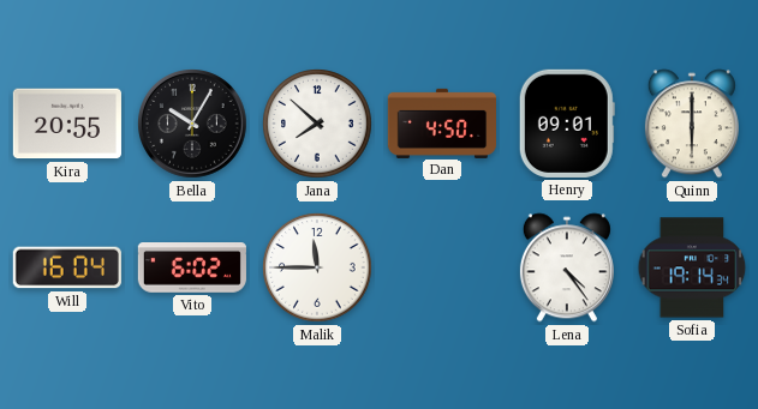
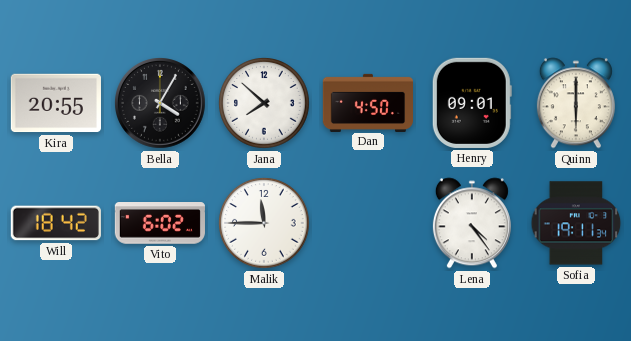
Bella: 10:05 -> 4:05
Will: 16:04 -> 18:42
Sofia: 19:14 -> 19:11
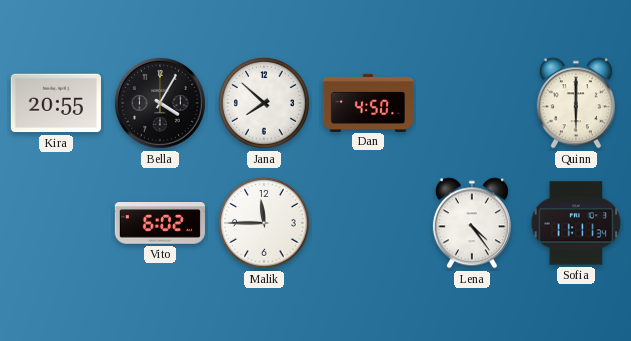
Henry: 09:01 -> none
Will: 18:42 -> none
Sofia: 19:11 -> 11:11
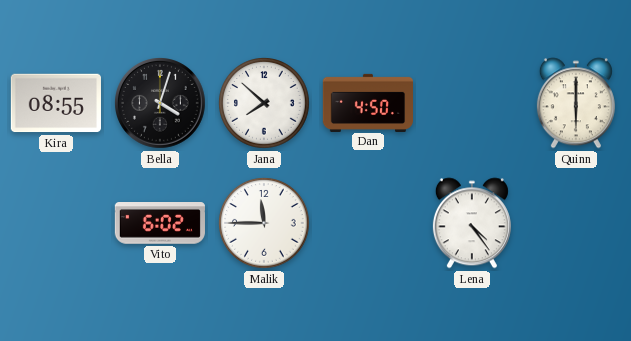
Kira: 20:55 -> 08:55
Bella: 4:05 -> 4:03
Sofia: 11:11 -> none
